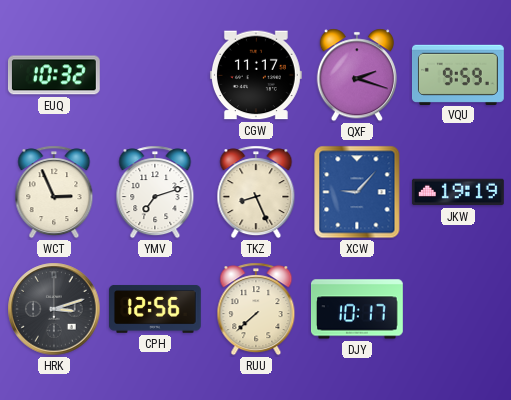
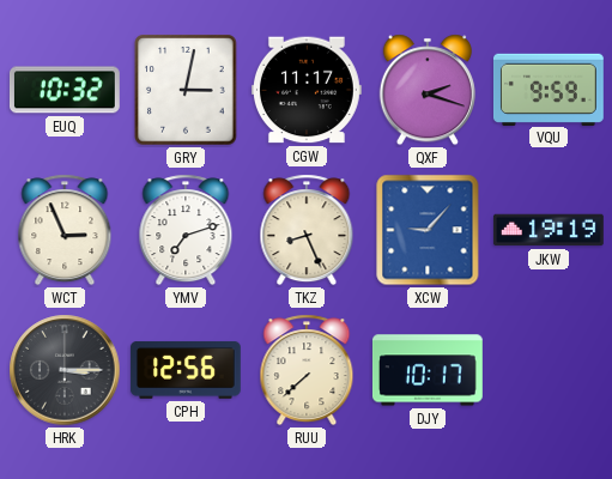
GRY: none -> 3:02
HRK: 3:12 -> 3:15
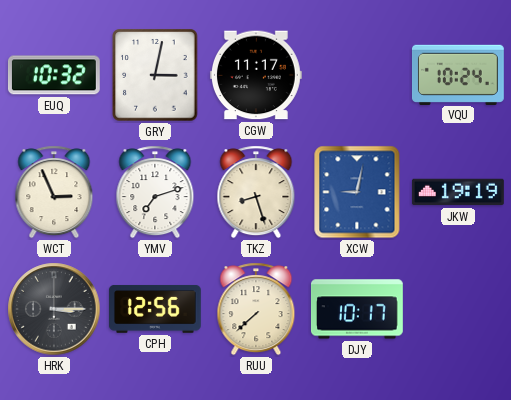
QXF: 2:18 -> none
VQU: 9:59 -> 10:24
TKZ: 8:26 -> 8:27
XCW: 9:07 -> 9:02
